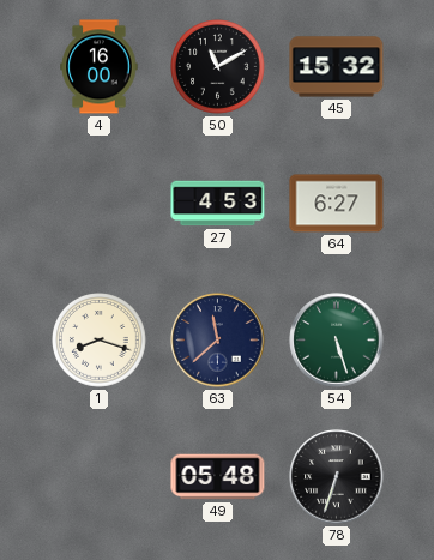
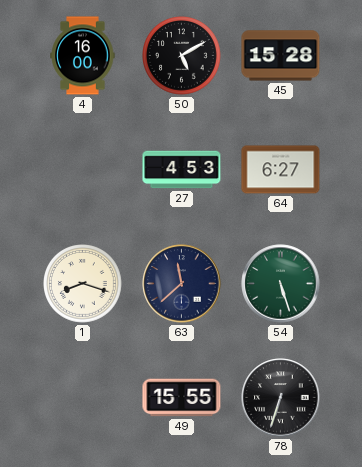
50: 11:10 -> 5:10
45: 15:32 -> 15:28
49: 05:48 -> 15:55
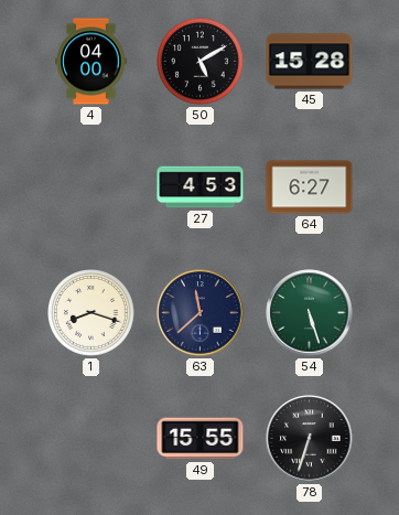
4: 16:00 -> 04:00
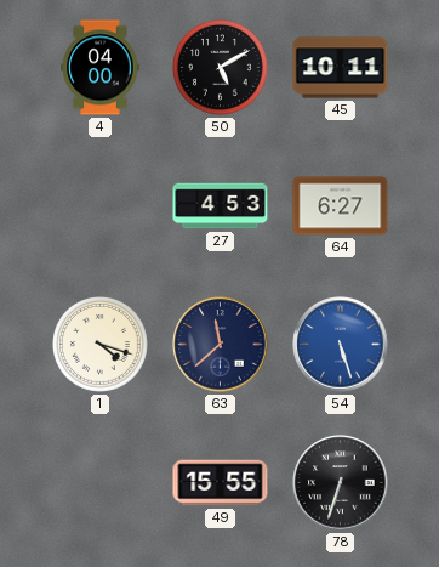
45: 15:28 -> 10:11
1: 8:18 -> 4:18
54 dial: green -> blue
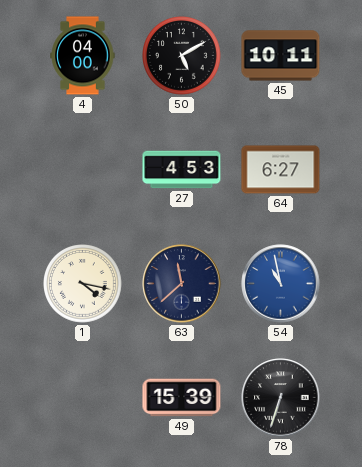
1: 4:18 -> 4:17
54: 5:27 -> 10:58
49: 15:55 -> 15:39
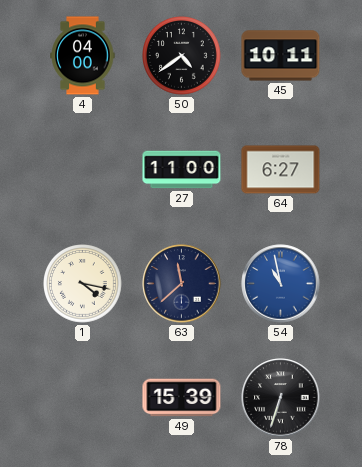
50: 5:10 -> 4:39
27: 4:53 -> 11:00
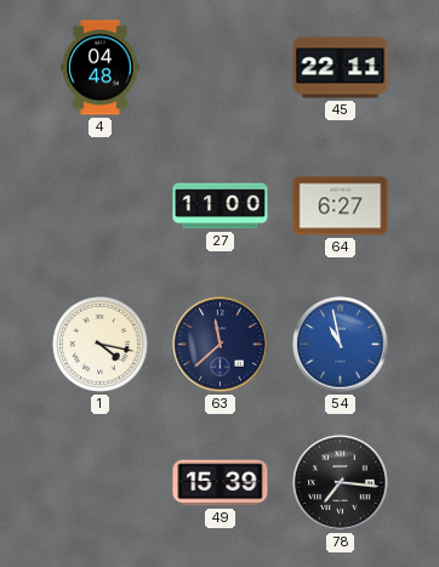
4: 04:00 -> 04:48
50: 4:39 -> none
45: 10:11 -> 22:11
78: 6:33 -> 7:16
